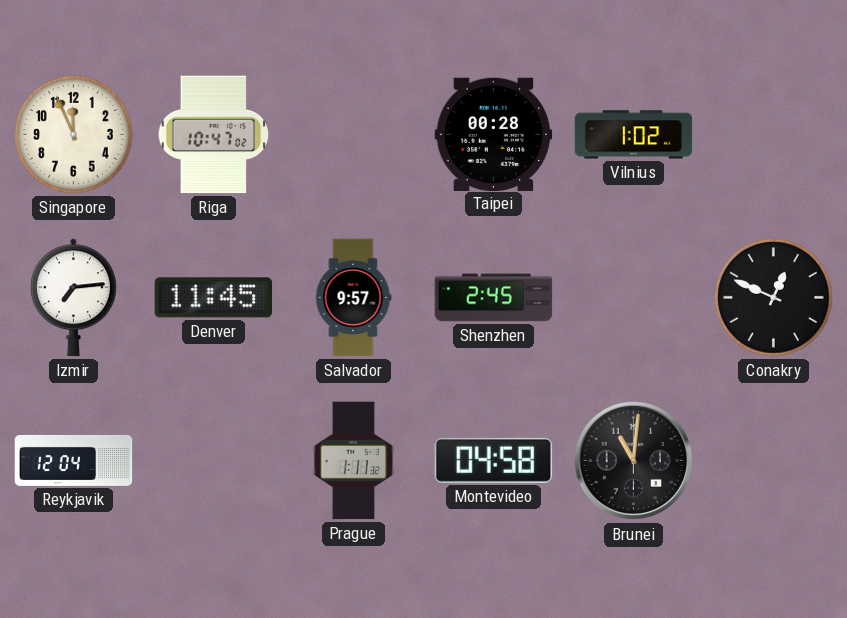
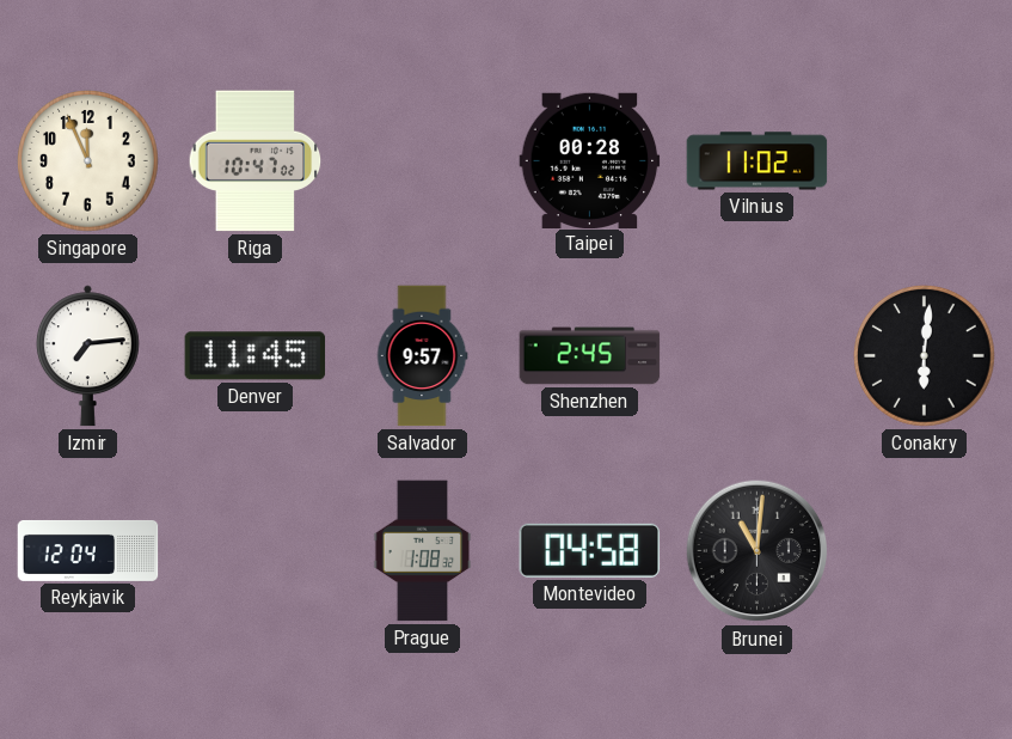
Vilnius: 1:02 -> 11:02
Conakry: 12:49 -> 6:01
Prague: 1:11 -> 1:08
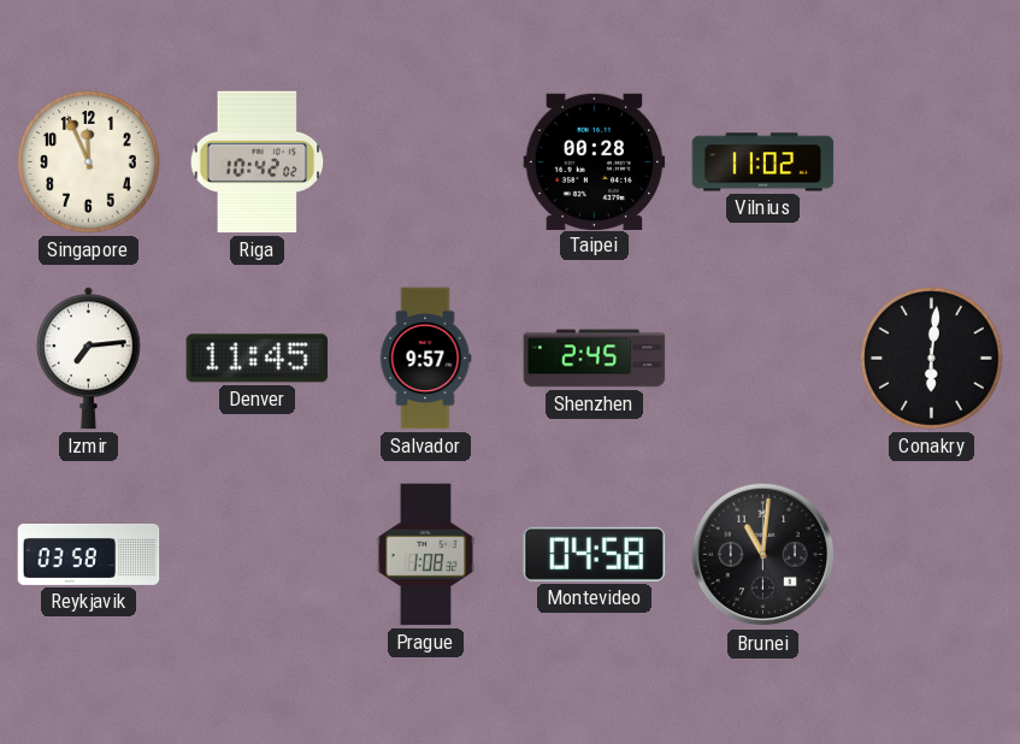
Riga: 10:47 -> 10:42
Reykjavik: 12:04 -> 03:58
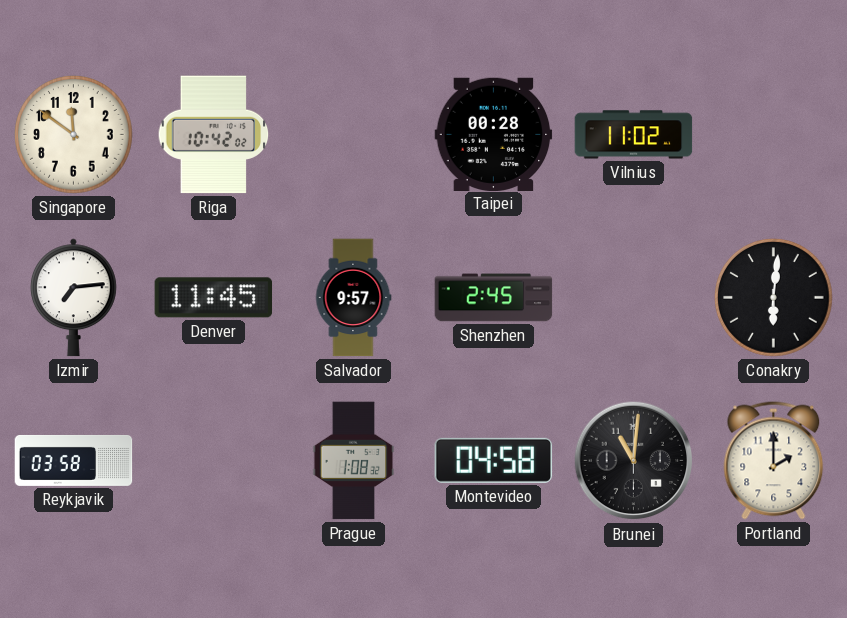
Singapore: 11:56 -> 11:51
Portland: none -> 2:00
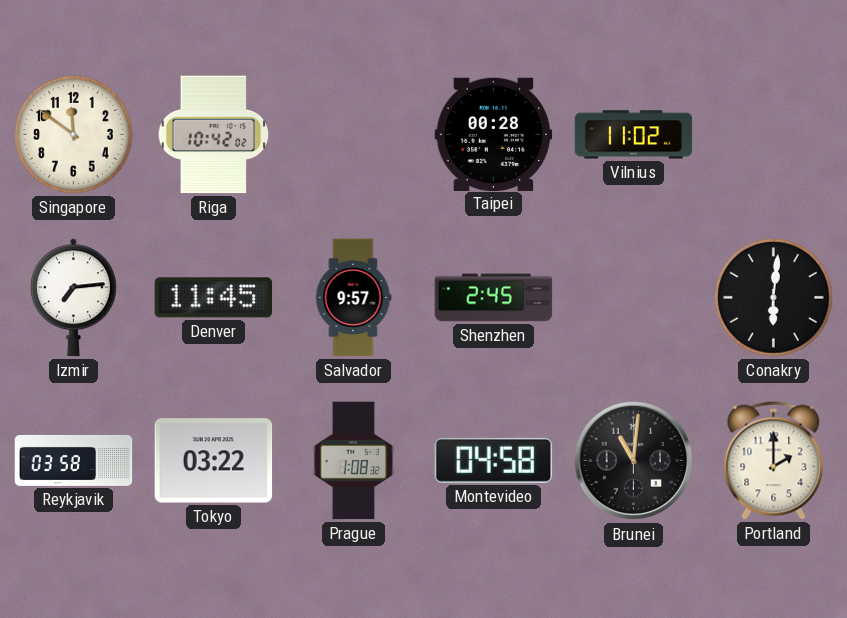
Tokyo: none -> 03:22
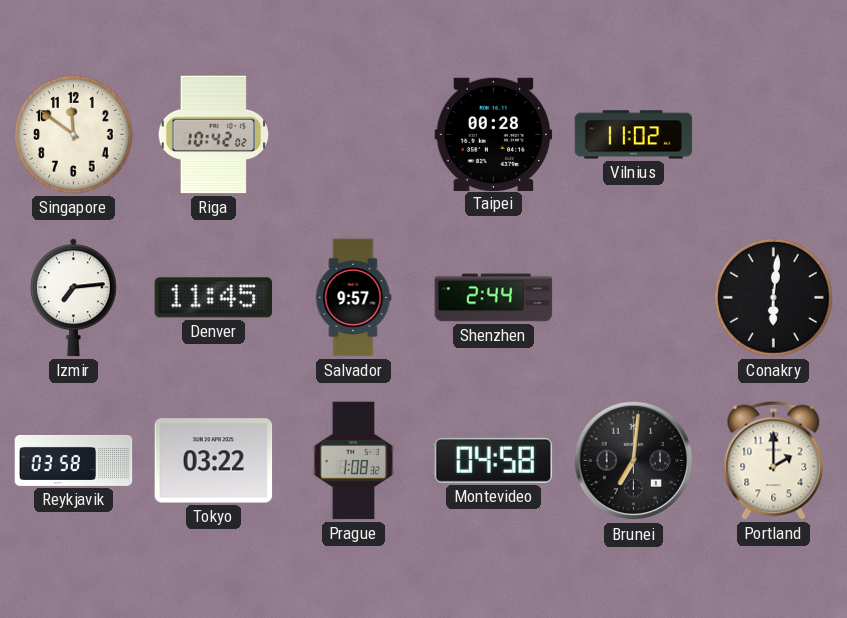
Shenzhen: 2:45 -> 2:44
Brunei: 11:01 -> 7:01
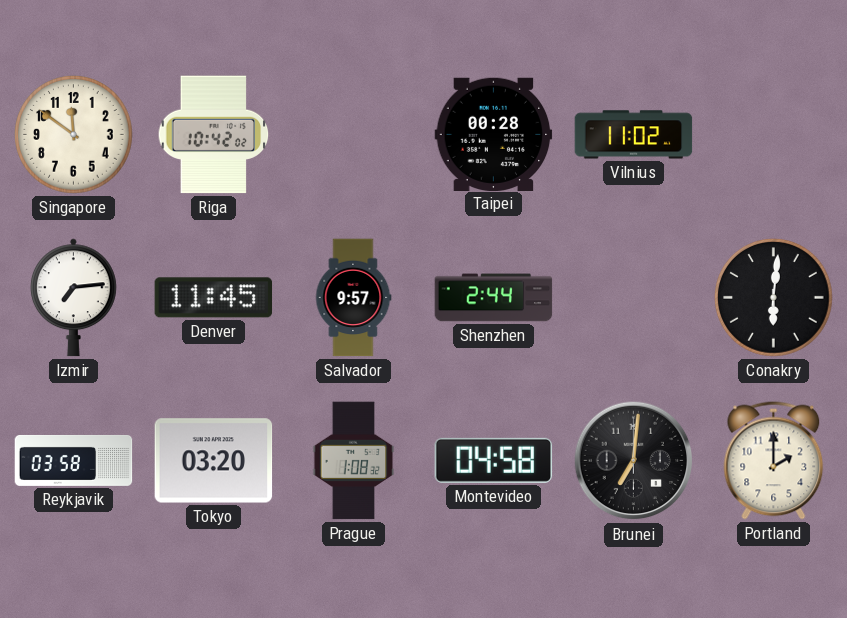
Tokyo: 03:22 -> 03:20
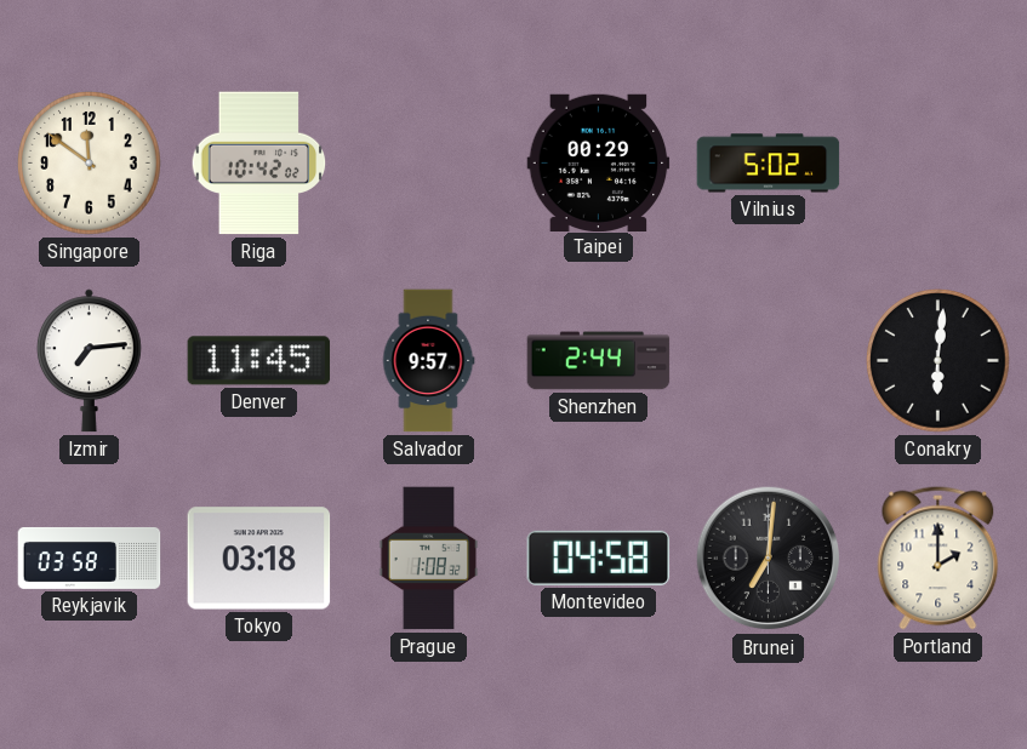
Taipei: 00:28 -> 00:29
Vilnius: 11:02 -> 5:02
Tokyo: 03:20 -> 03:18
